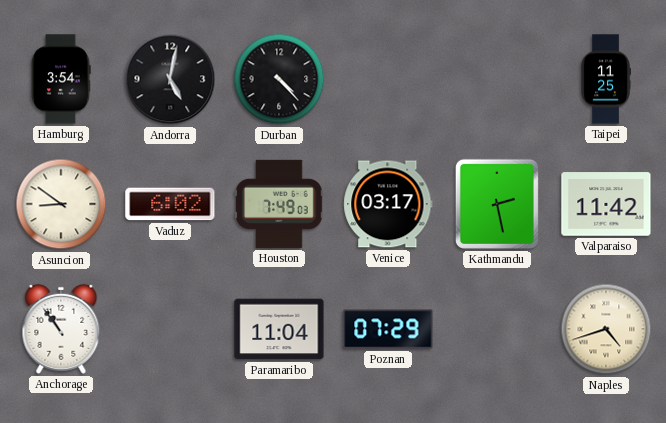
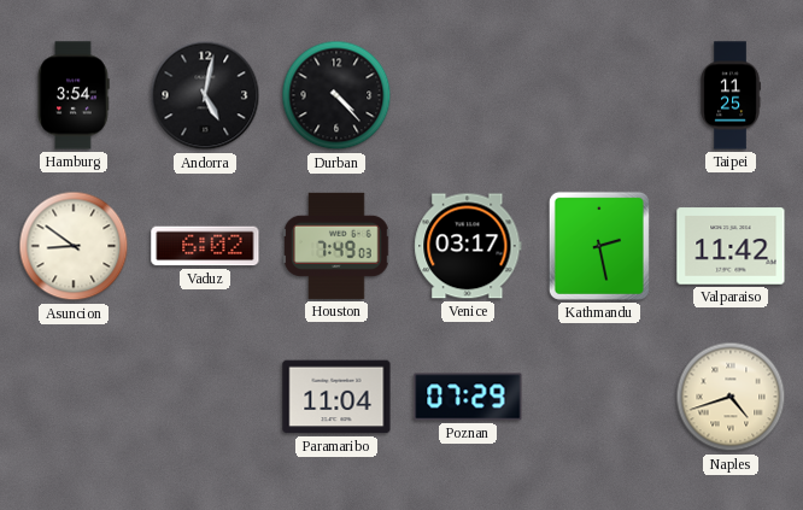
Anchorage: 10:54 -> none
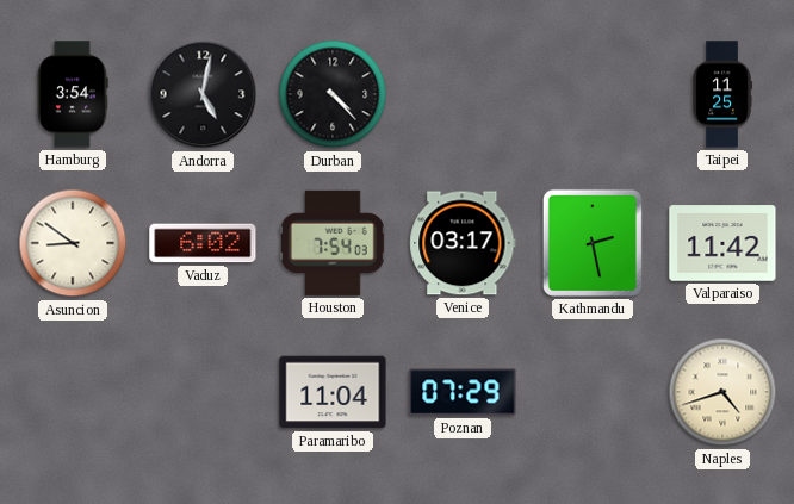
Houston: 7:49 -> 7:54
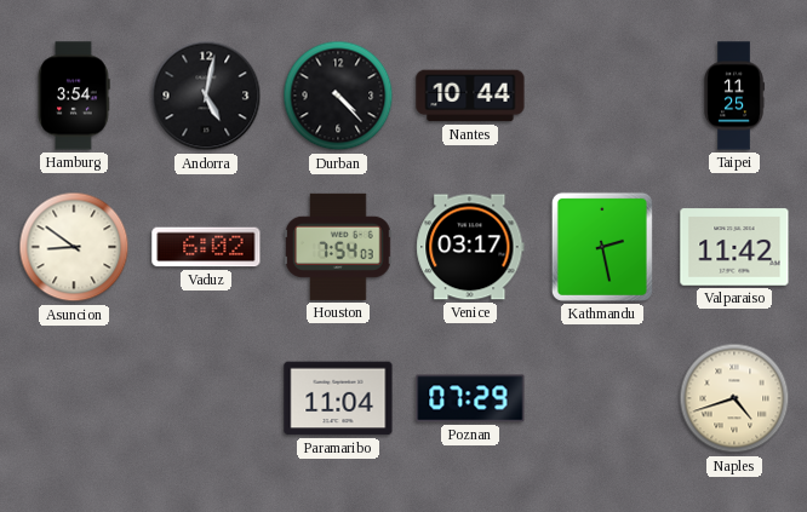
Nantes: none -> 10:44
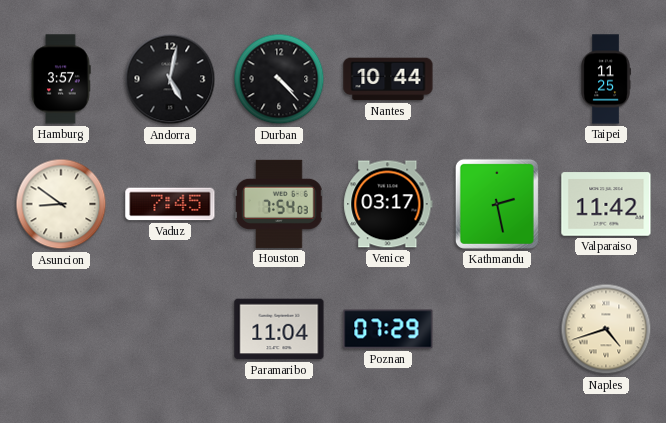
Hamburg: 3:54 -> 3:57
Vaduz: 6:02 -> 7:45
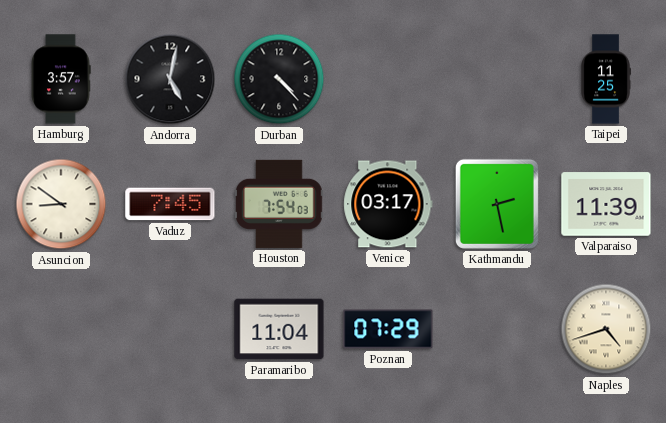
Nantes: 10:44 -> none
Valparaiso: 11:42 -> 11:39
